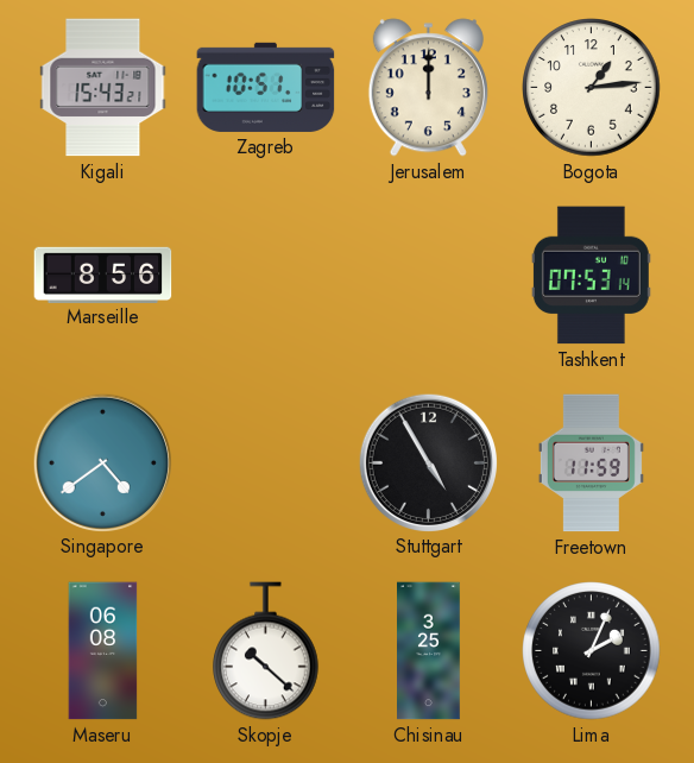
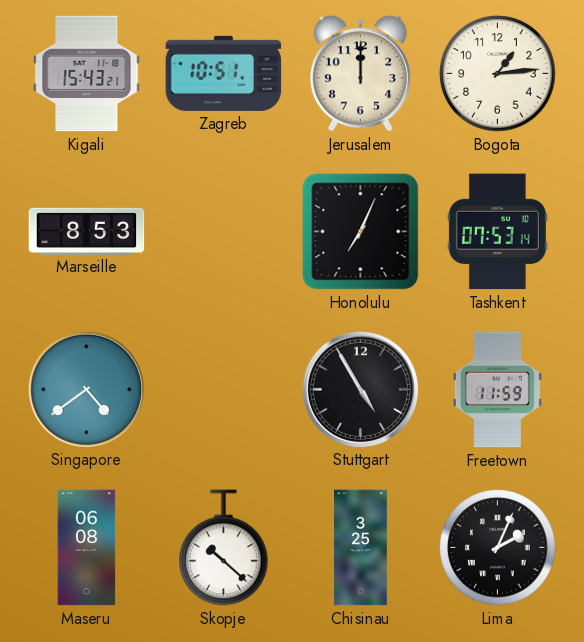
Marseille: 8:56 -> 8:53
Honolulu: none -> 7:04
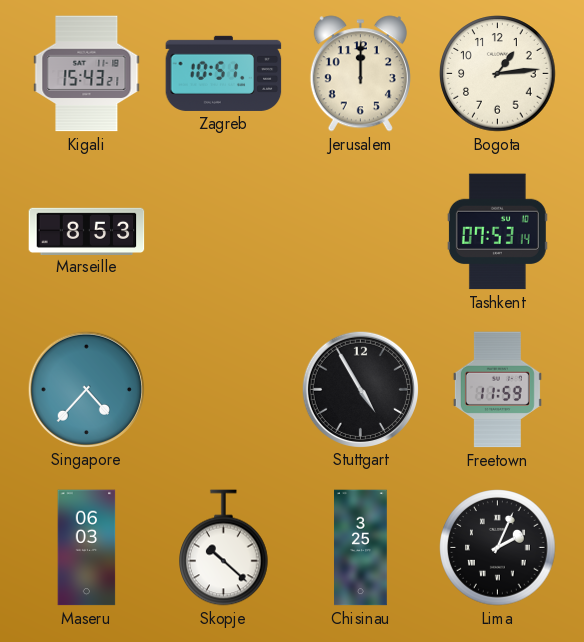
Honolulu: 7:04 -> none
Singapore: 4:39 -> 4:37
Maseru: 06:08 -> 06:03
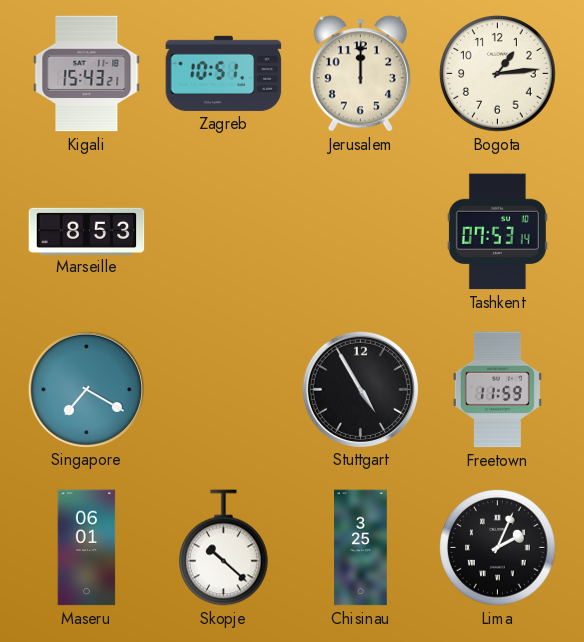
Singapore: 4:37 -> 7:20
Maseru: 06:03 -> 06:01
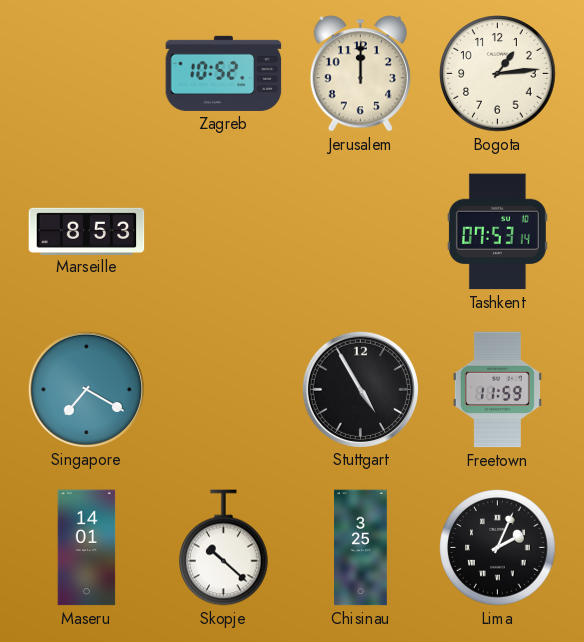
Kigali: 15:43 -> none
Zagreb: 10:51 -> 10:52
Maseru: 06:01 -> 14:01
